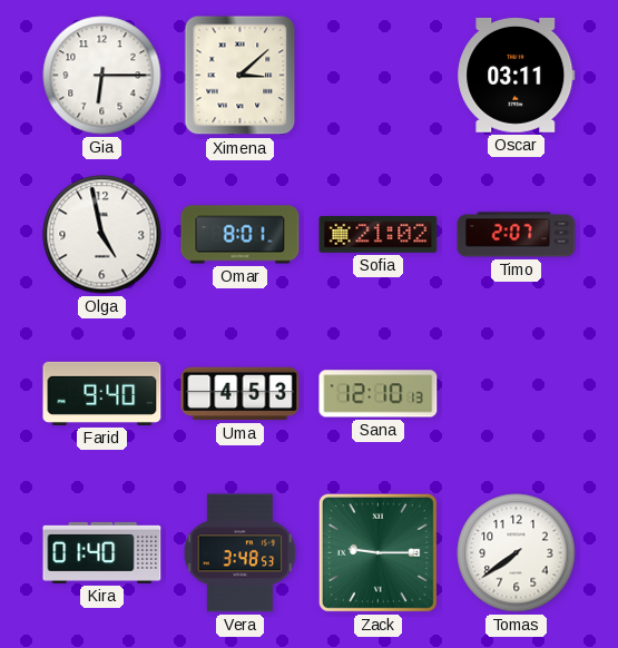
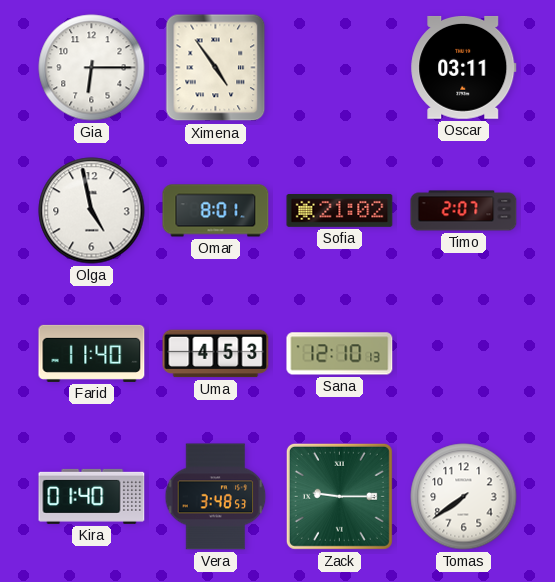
Ximena: 3:08 -> 4:54
Farid: 9:40 -> 11:40
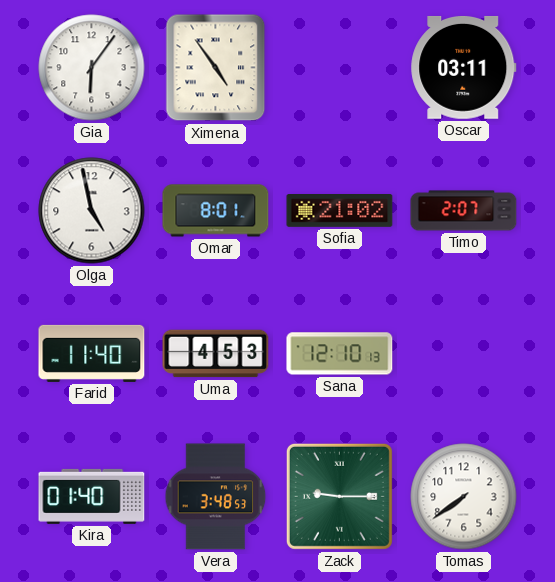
Gia: 6:15 -> 6:06
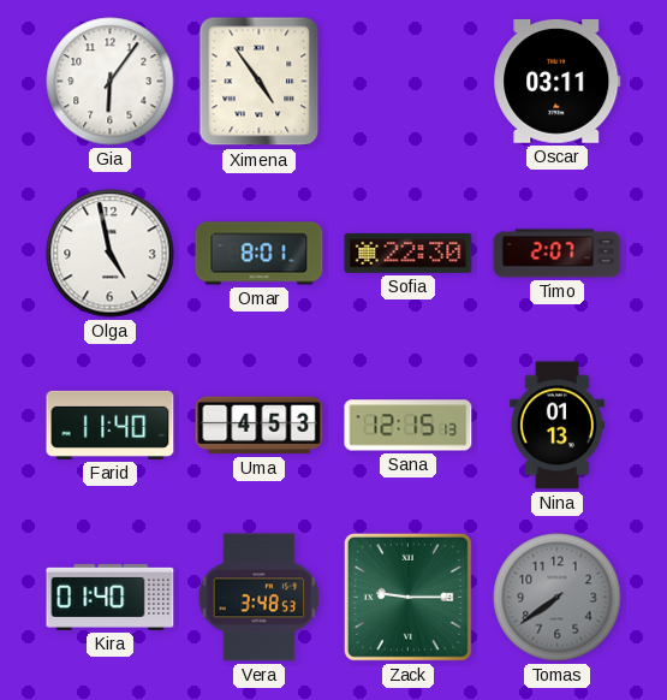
Sofia: 21:02 -> 22:30
Sana: 12:10 -> 12:15
Nina: none -> 01:13
Tomas dial: white -> grey
